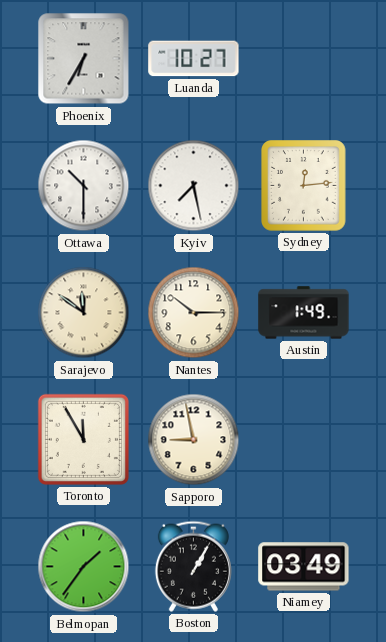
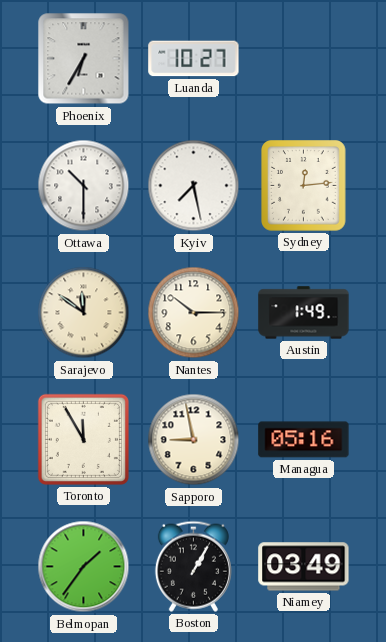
Managua: none -> 05:16
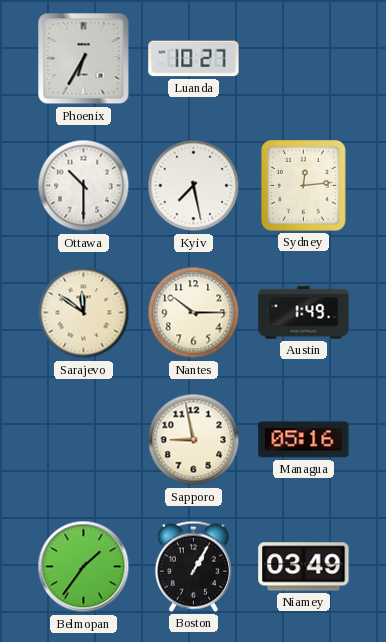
Toronto: 11:55 -> none
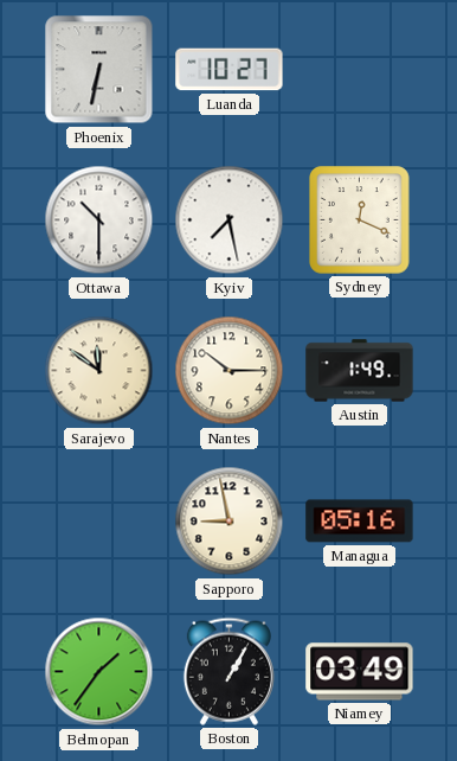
Phoenix: 6:35 -> 6:32
Sydney: 12:14 -> 12:19
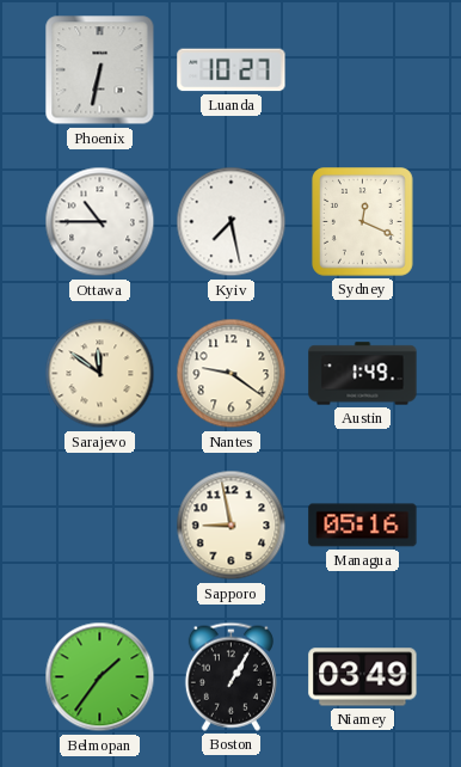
Ottawa: 10:30 -> 10:45
Nantes: 10:15 -> 9:21
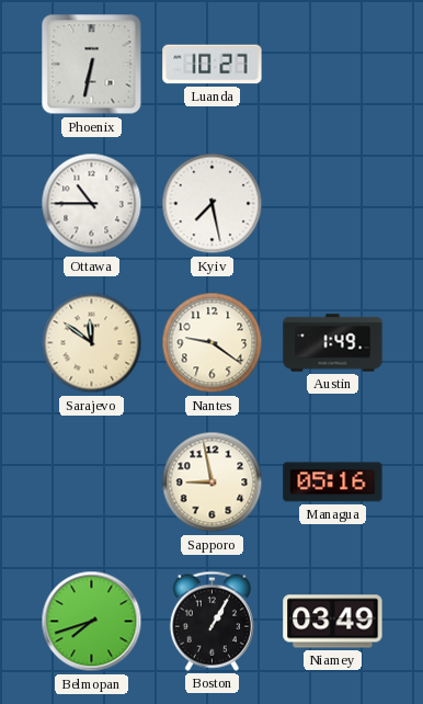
Sydney: 12:19 -> none
Belmopan: 1:36 -> 7:42
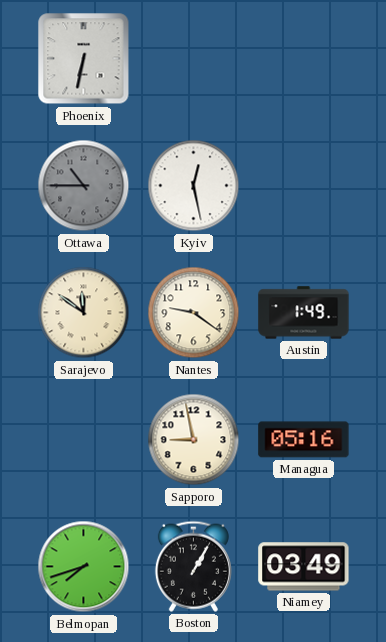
Luanda: 10:27 -> none
Ottawa dial: white -> grey
Kyiv: 7:28 -> 12:28
